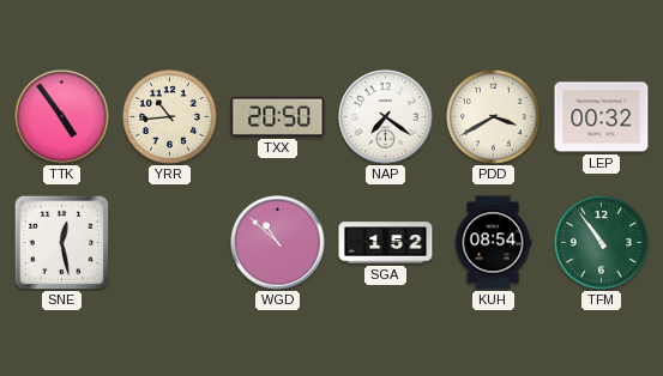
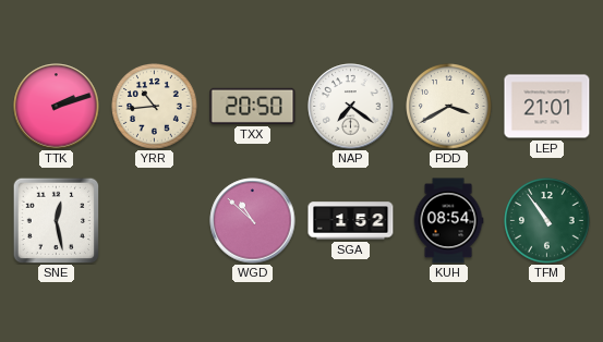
TTK: 4:54 -> 2:12
LEP: 00:32 -> 21:01
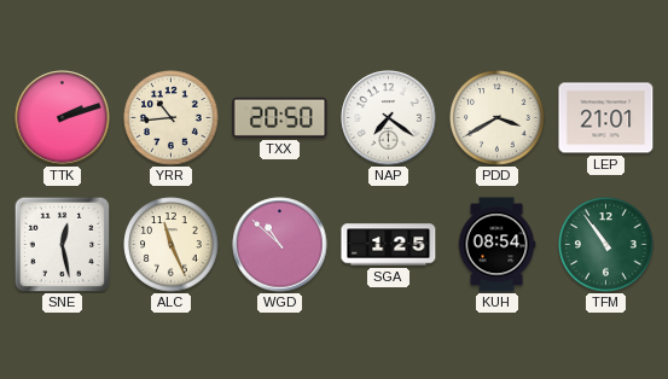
ALC: none -> 11:26
SGA: 1:52 -> 1:25
